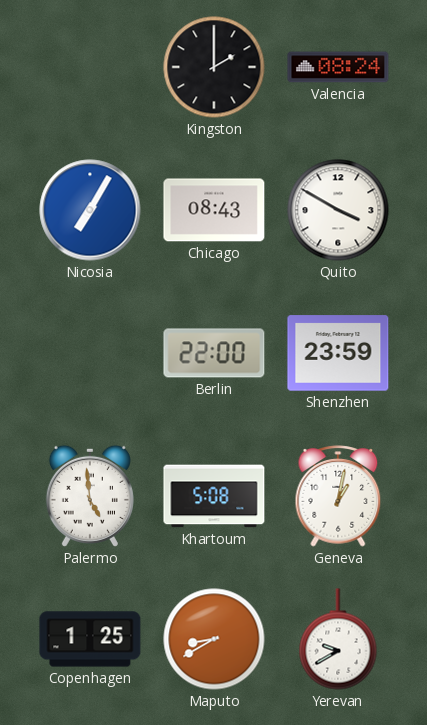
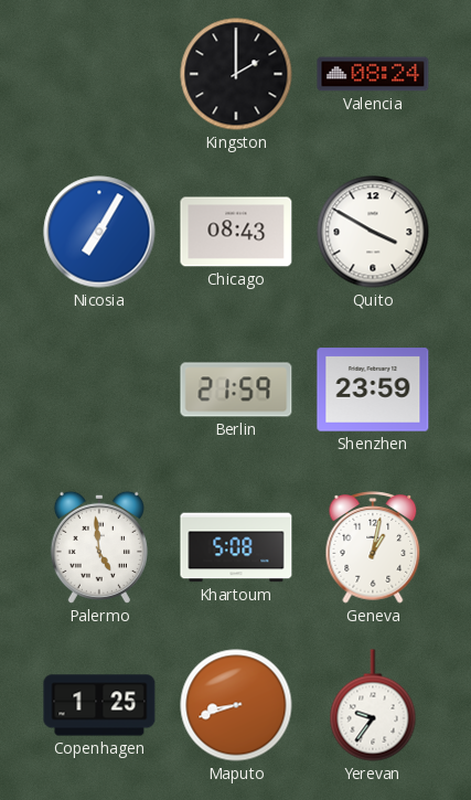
Berlin: 22:00 -> 21:59
Maputo: 8:40 -> 8:42
Yerevan: 9:40 -> 9:36
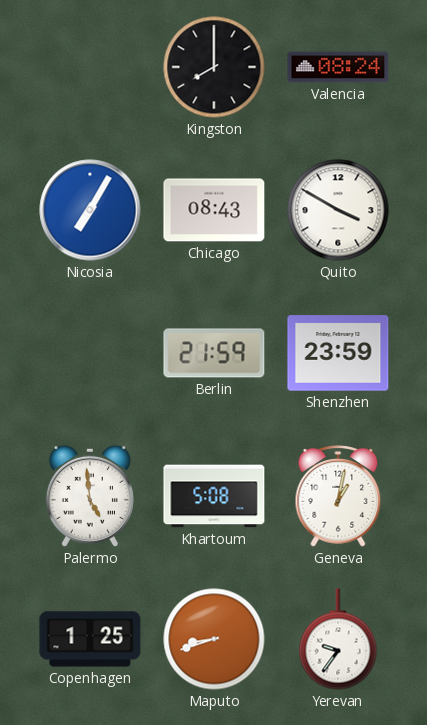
Kingston: 2:00 -> 8:00
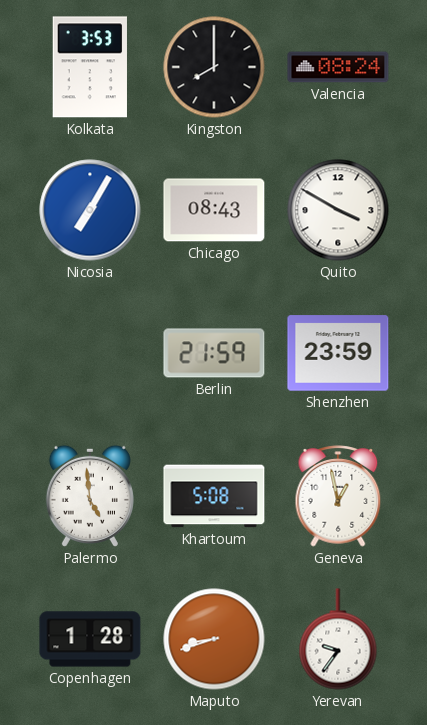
Kolkata: none -> 3:53
Geneva: 1:02 -> 12:58
Copenhagen: 1:25 -> 1:28
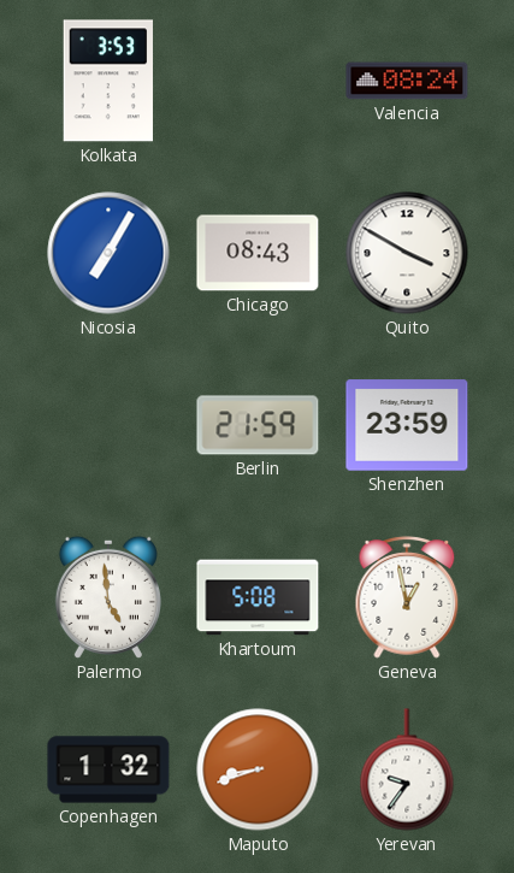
Kingston: 8:00 -> none
Copenhagen: 1:28 -> 1:32
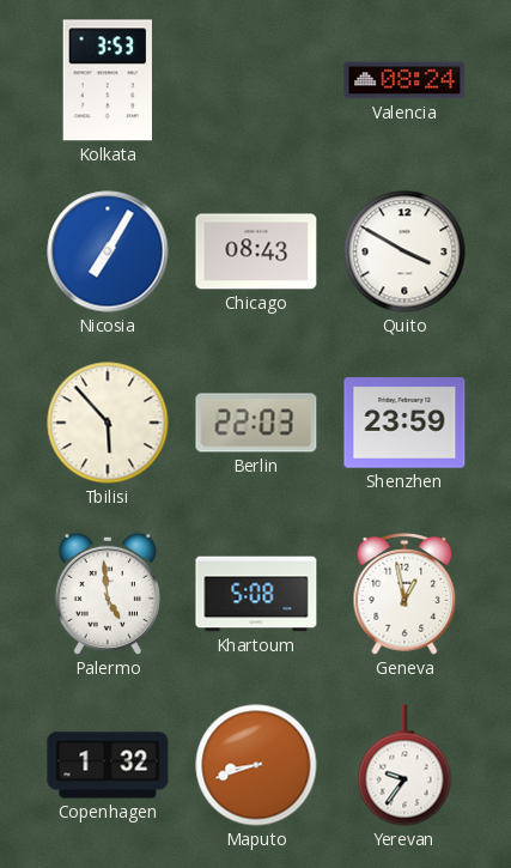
Tbilisi: none -> 5:53
Berlin: 21:59 -> 22:03
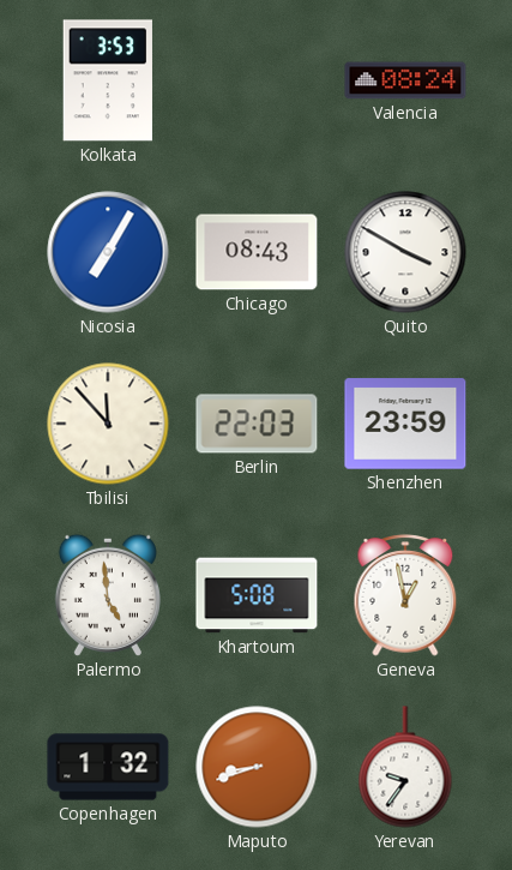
Tbilisi: 5:53 -> 11:53
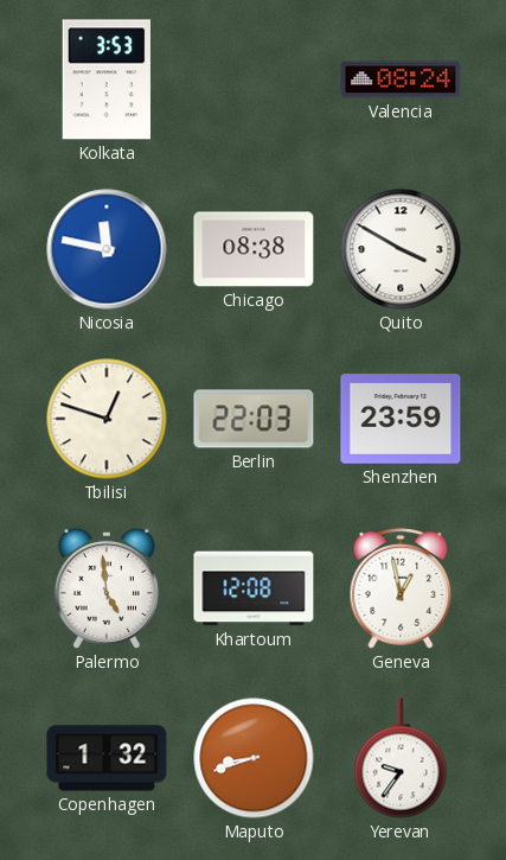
Nicosia: 7:05 -> 11:47
Chicago: 08:43 -> 08:38
Tbilisi: 11:53 -> 12:48
Khartoum: 5:08 -> 12:08
